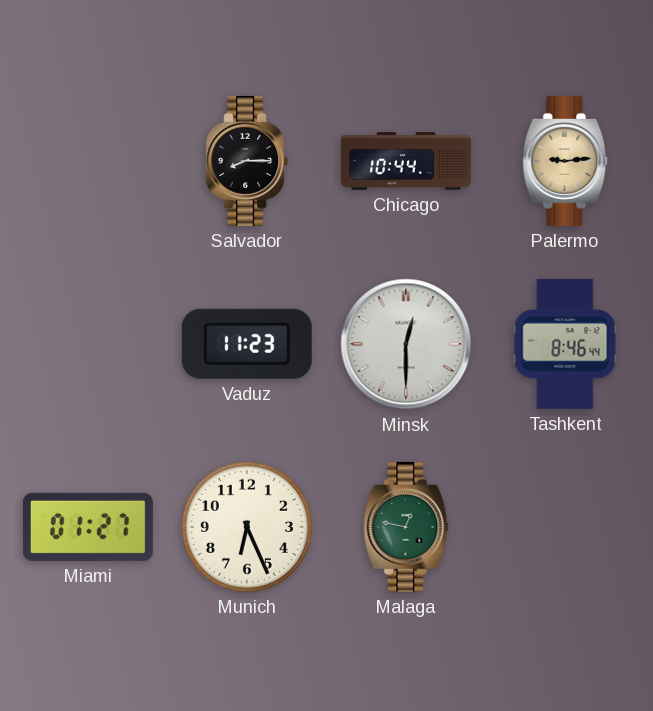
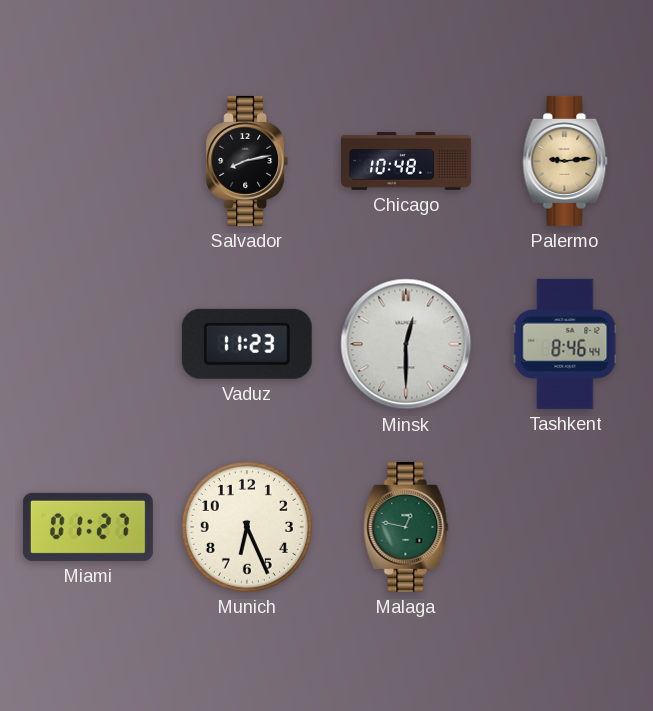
Salvador: 8:15 -> 8:13
Chicago: 10:44 -> 10:48
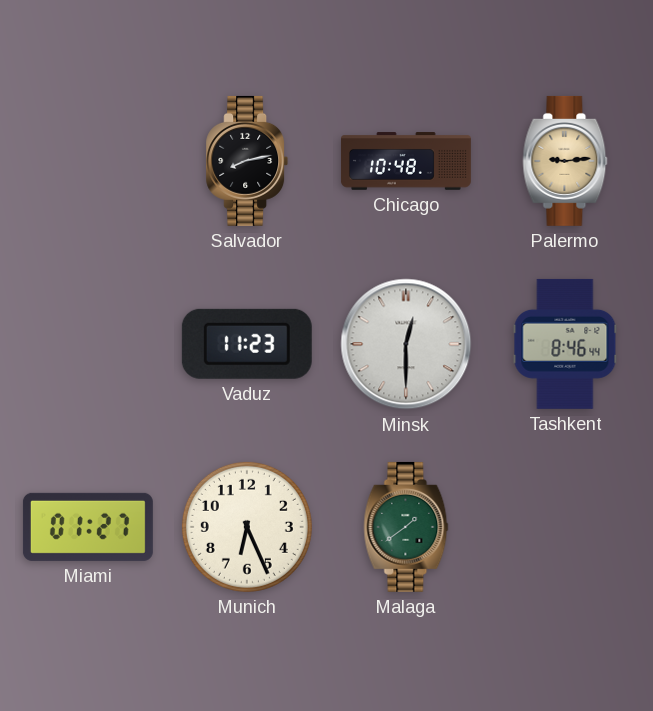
Malaga: 12:47 -> 1:39
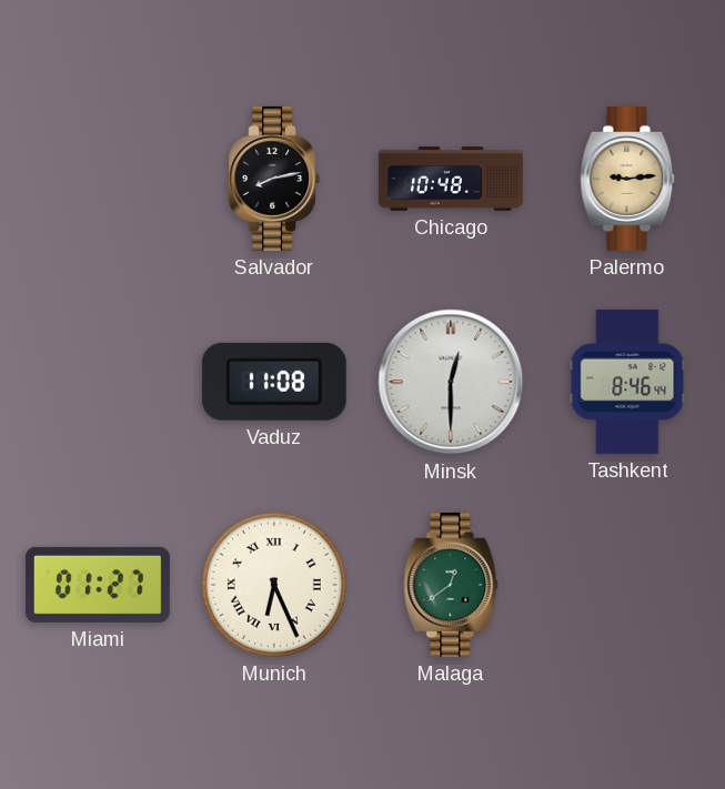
Vaduz: 11:23 -> 11:08
Munich numerals: Arabic -> Roman
Malaga: 1:39 -> 12:39
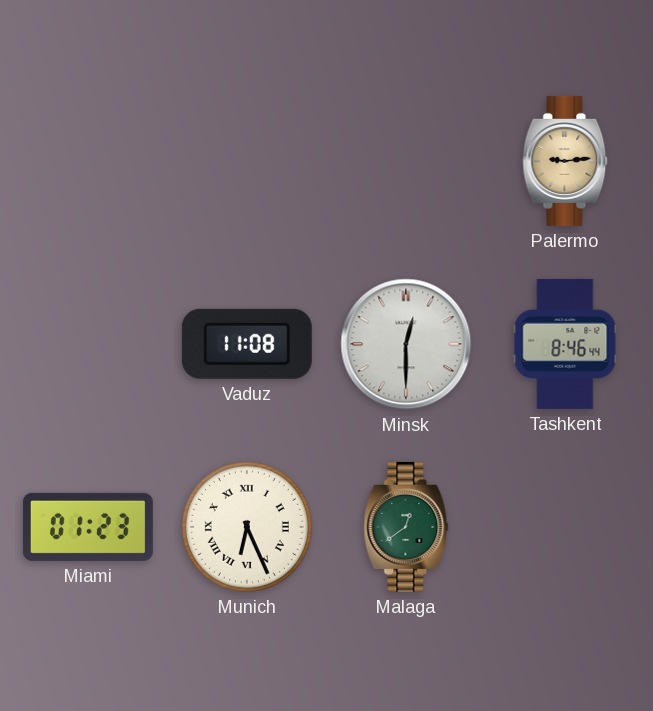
Salvador: 8:13 -> none
Chicago: 10:48 -> none
Miami: 01:27 -> 01:23
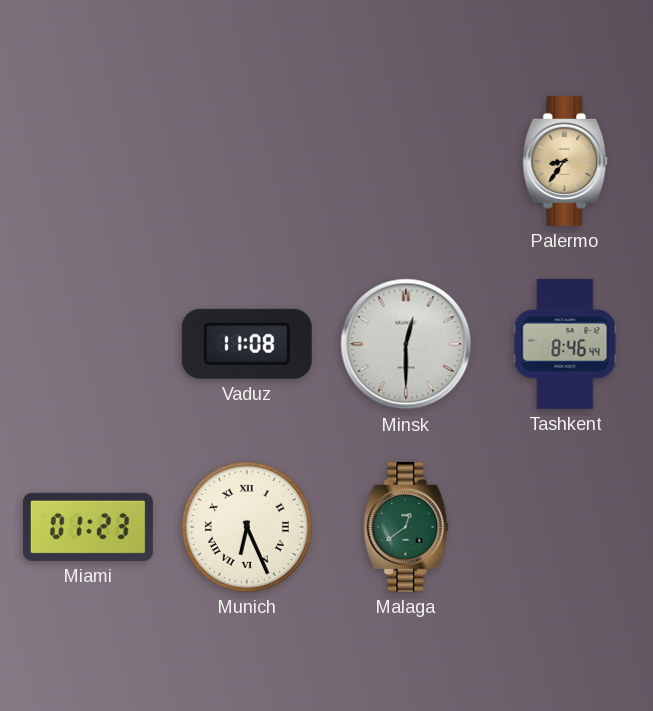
Palermo: 9:14 -> 8:36
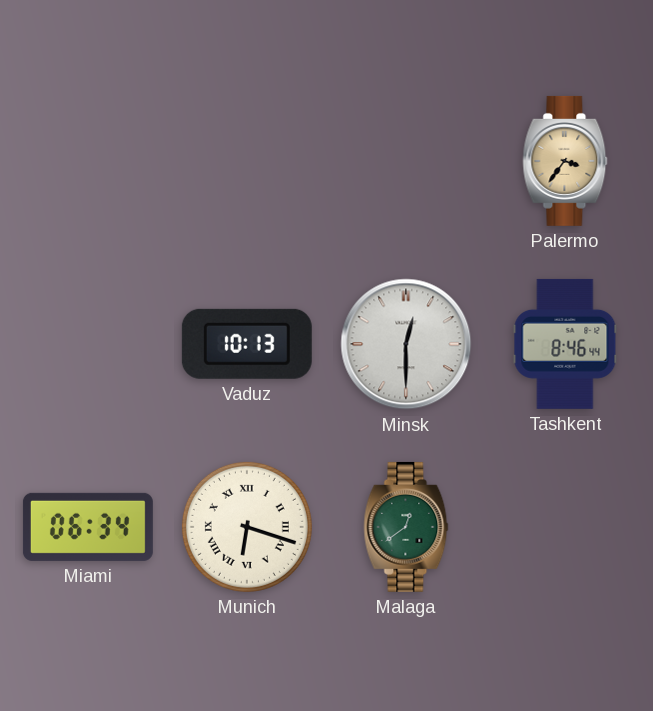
Palermo: 8:36 -> 3:36
Vaduz: 11:08 -> 10:13
Miami: 01:23 -> 06:34
Munich: 6:26 -> 6:18
